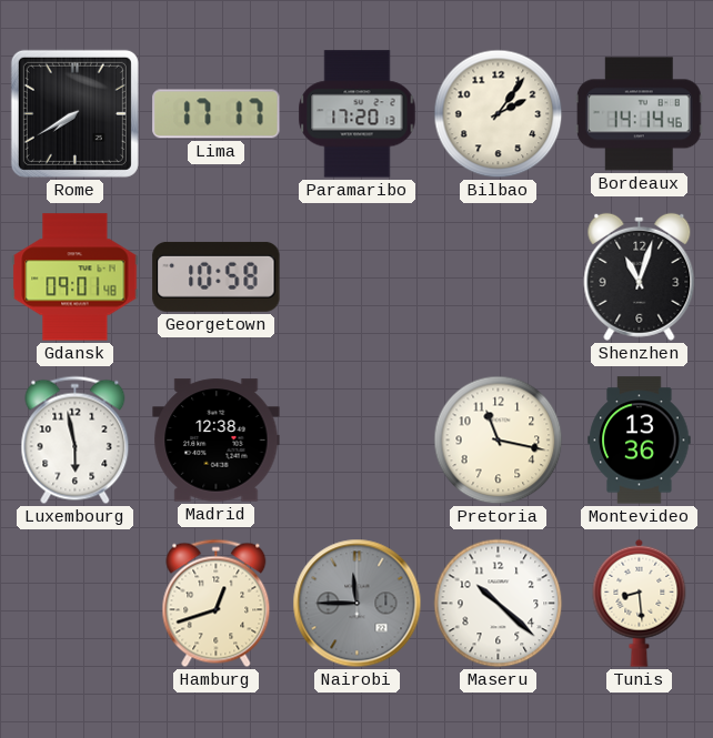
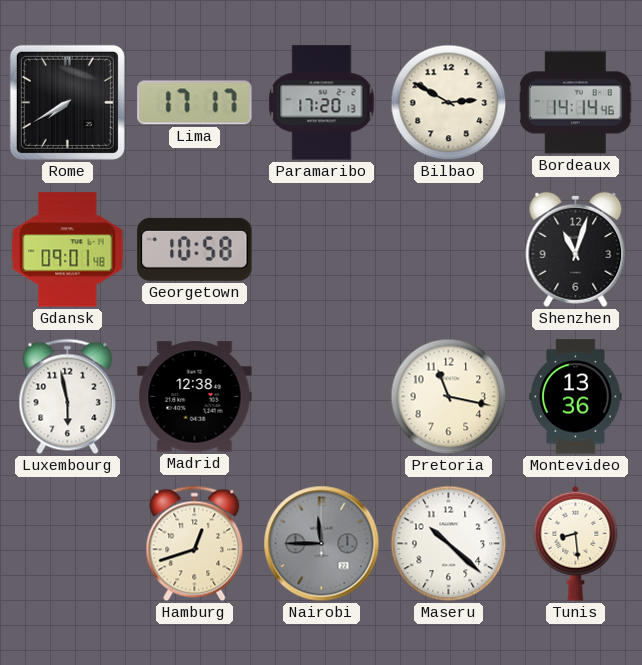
Bilbao: 2:06 -> 2:50
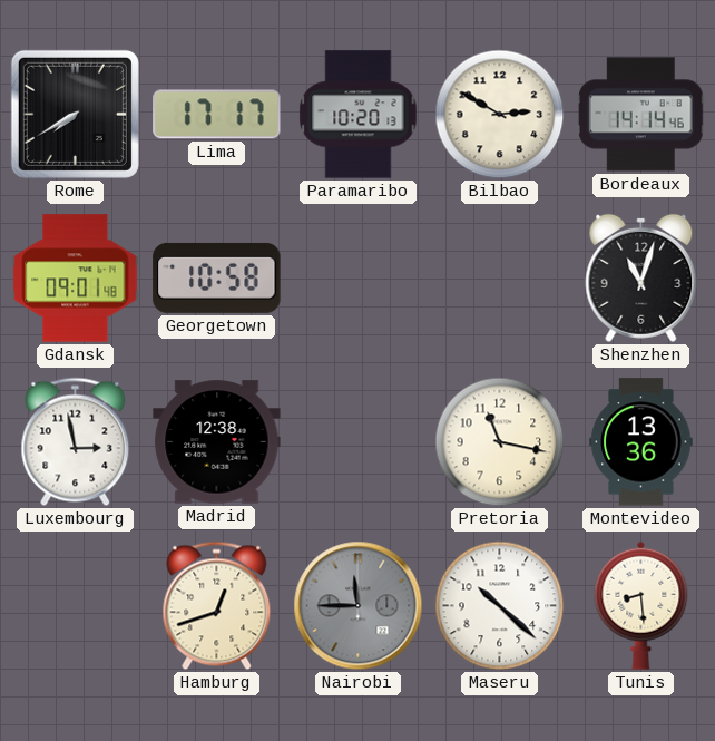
Paramaribo: 17:20 -> 10:20
Luxembourg: 5:58 -> 2:58
